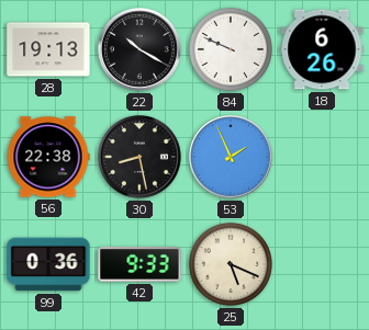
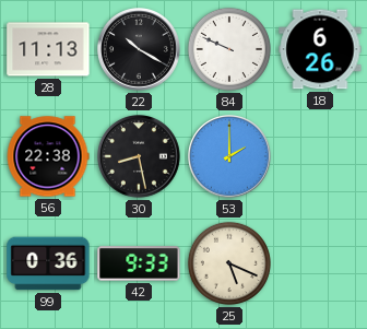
28: 19:13 -> 11:13
53: 1:56 -> 2:00
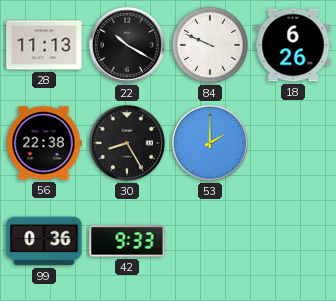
30: 8:28 -> 8:25
25: 5:19 -> none
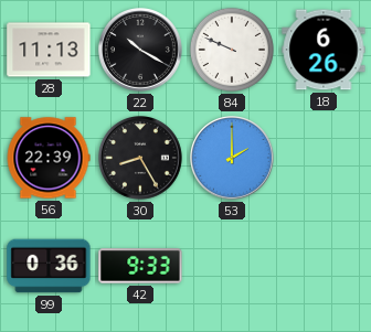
56: 22:38 -> 22:39
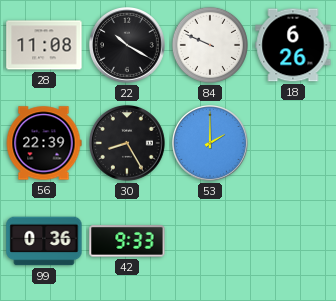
28: 11:13 -> 11:08
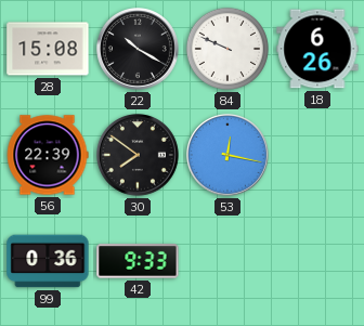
28: 11:08 -> 15:08
30: 8:25 -> 7:51
53: 2:00 -> 12:17
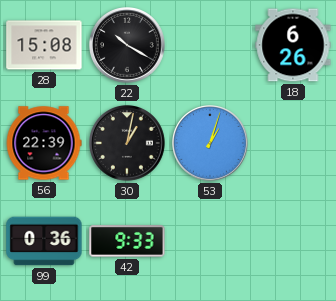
84: 9:49 -> none
30: 7:51 -> 1:02
53: 12:17 -> 1:03
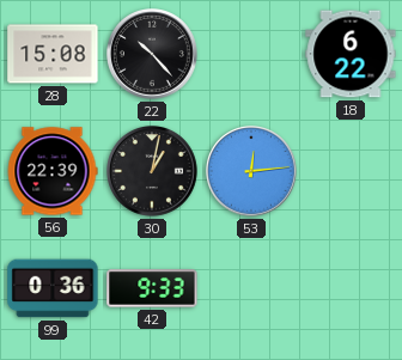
22: 10:20 -> 10:23
18: 6:26 -> 6:22
53: 1:03 -> 12:14
